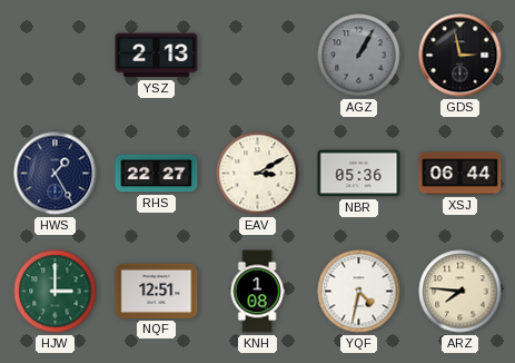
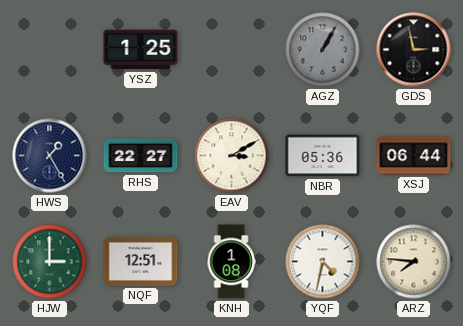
YSZ: 2:13 -> 1:25
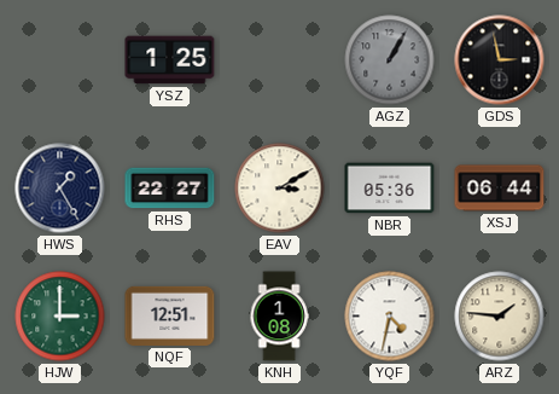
ARZ: 7:46 -> 1:46
